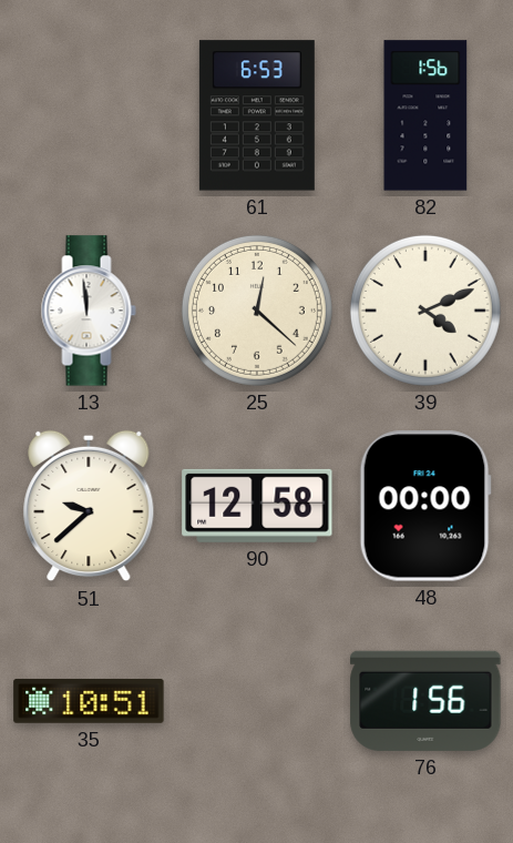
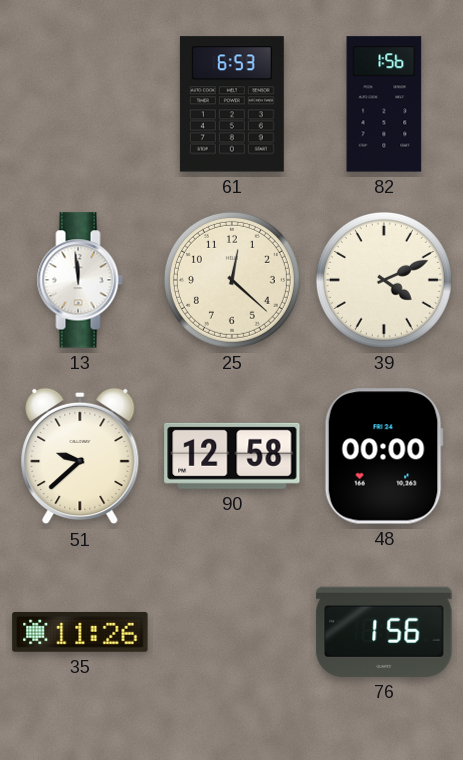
35: 10:51 -> 11:26
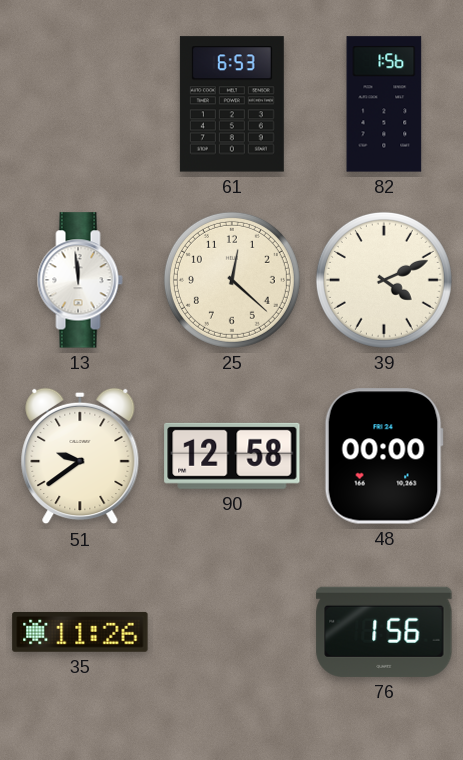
51: 9:38 -> 9:39
